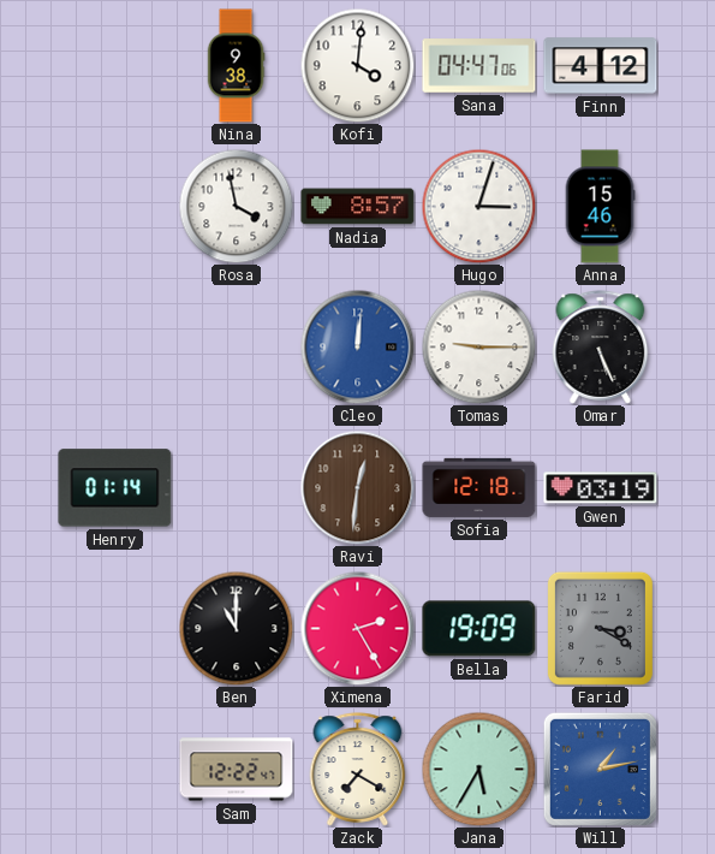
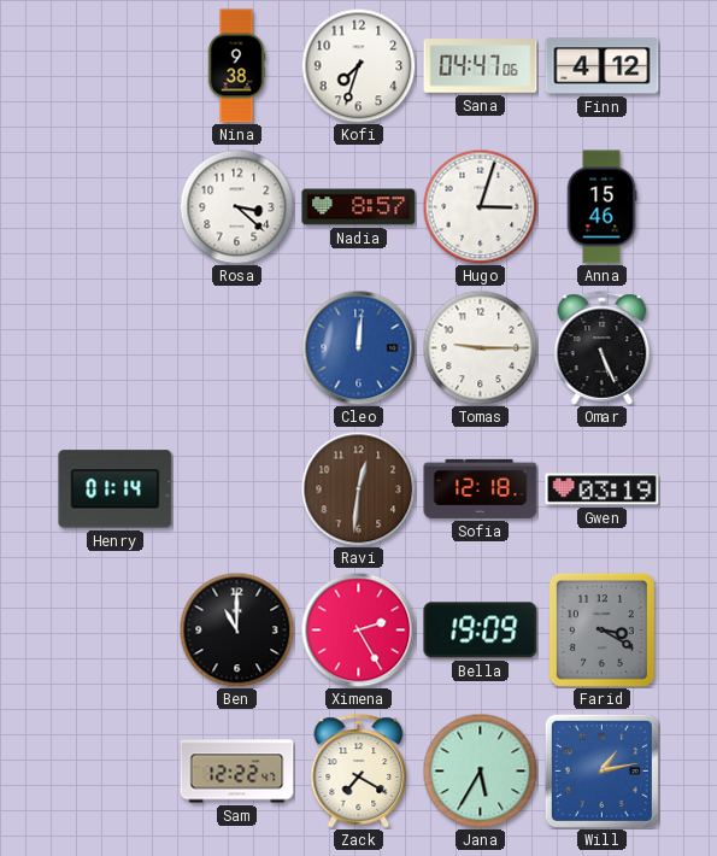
Kofi: 4:01 -> 7:33
Rosa: 3:58 -> 3:22
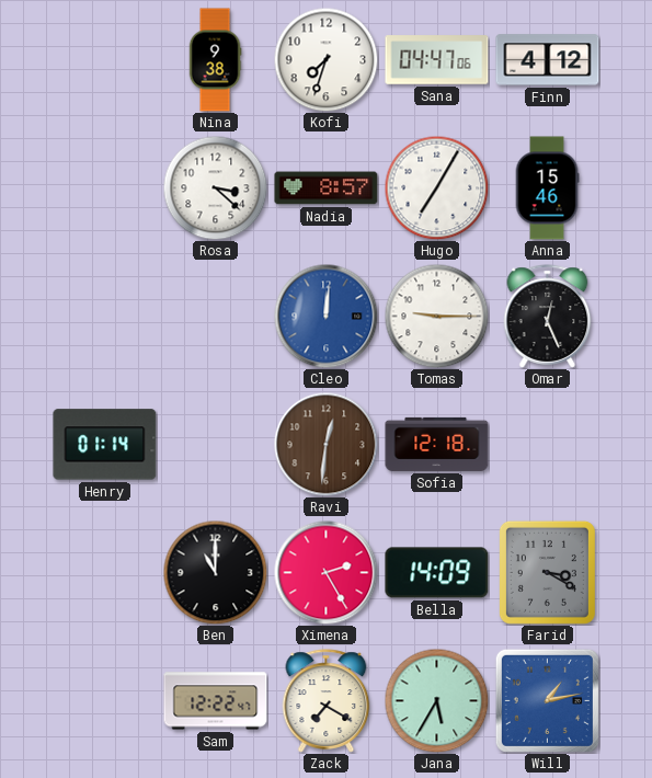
Hugo: 3:03 -> 7:05
Omar: 5:26 -> 12:26
Gwen: 03:19 -> none
Bella: 19:09 -> 14:09
